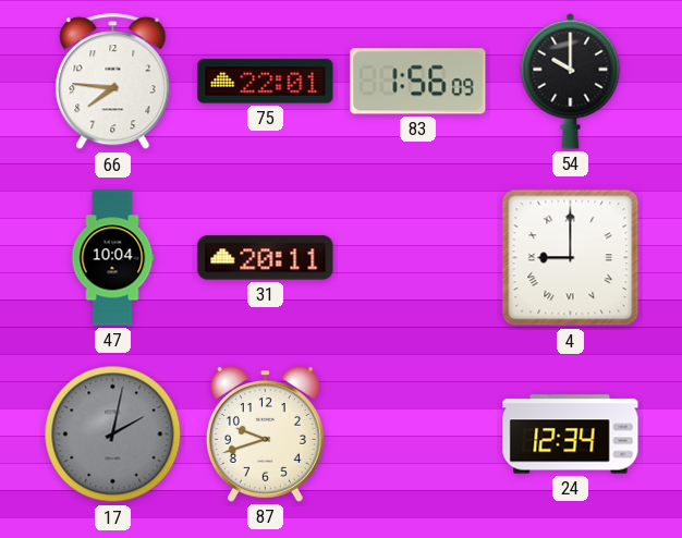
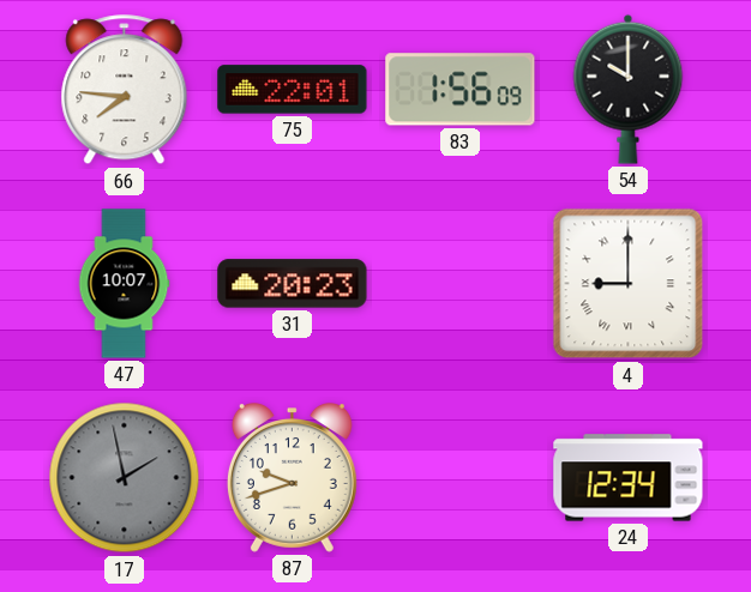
47: 10:04 -> 10:07
31: 20:11 -> 20:23
17: 2:02 -> 1:58
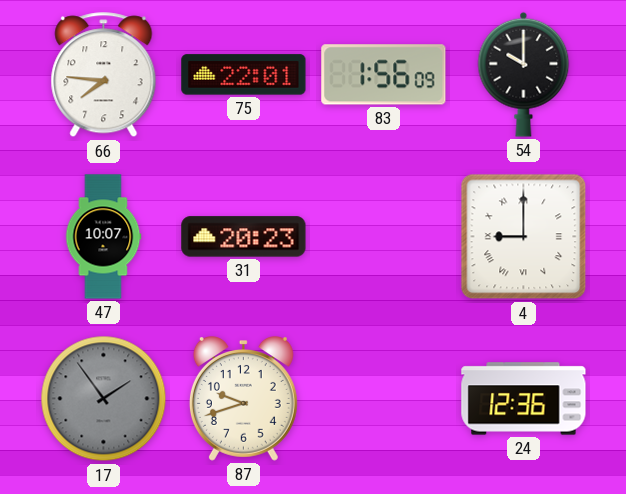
17: 1:58 -> 1:54
24: 12:34 -> 12:36
